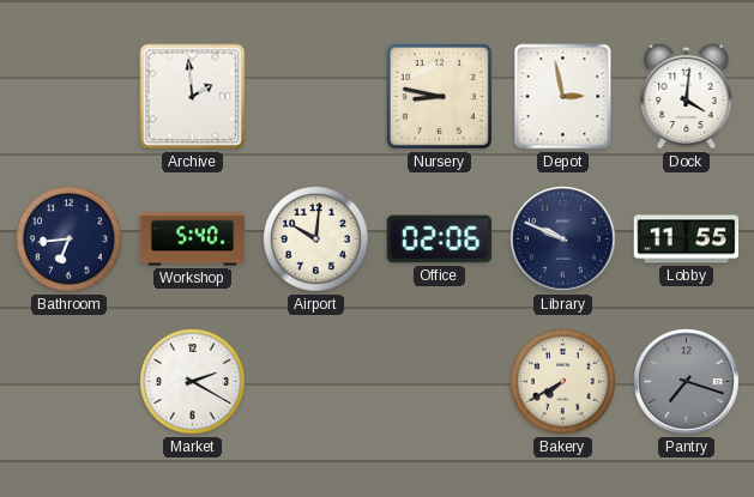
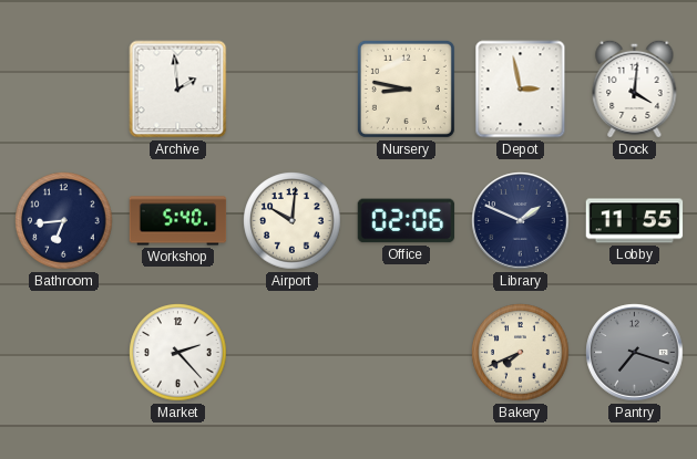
Library: 9:49 -> 1:49
Market: 2:20 -> 2:23
Bakery: 7:40 -> 7:41
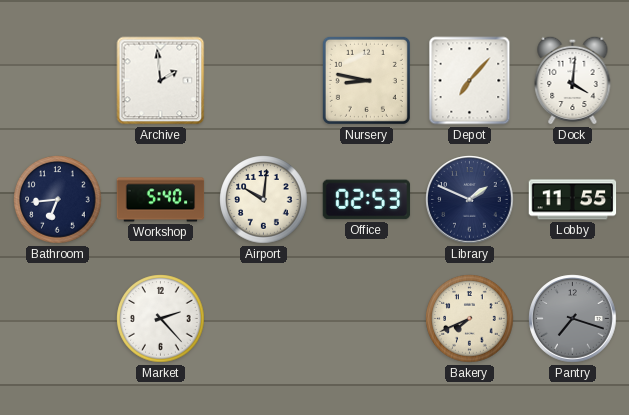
Depot: 2:58 -> 7:07
Office: 02:06 -> 02:53
